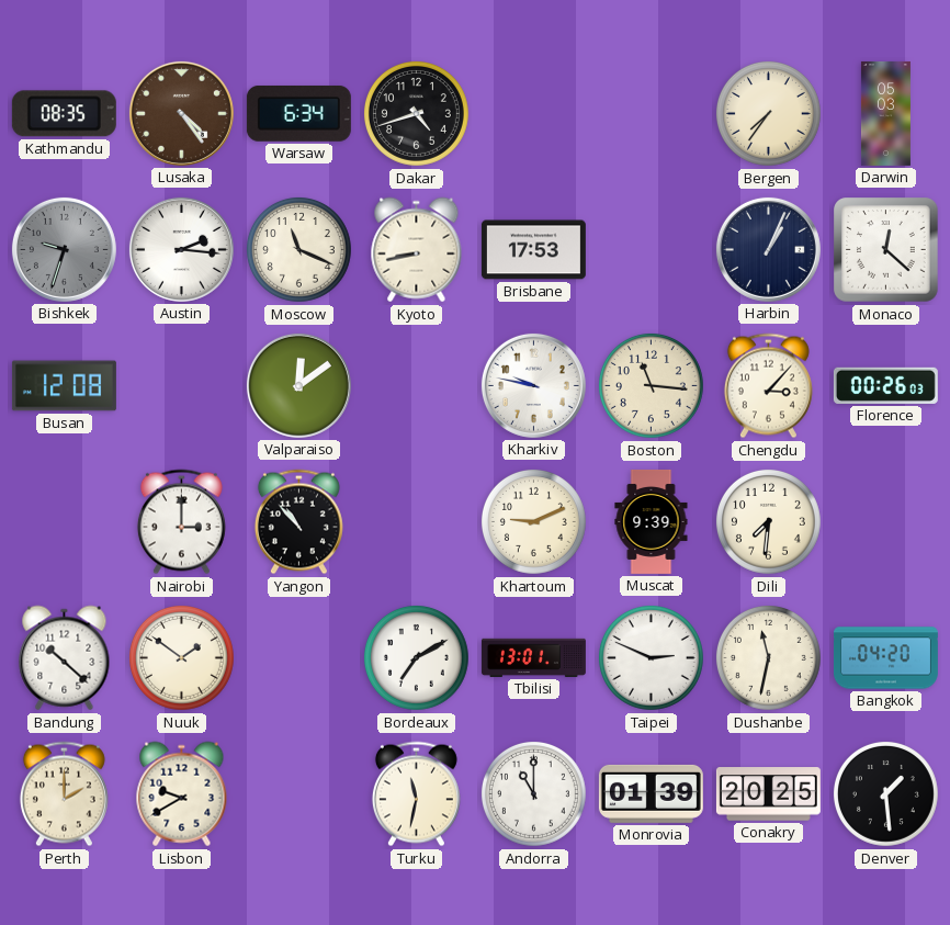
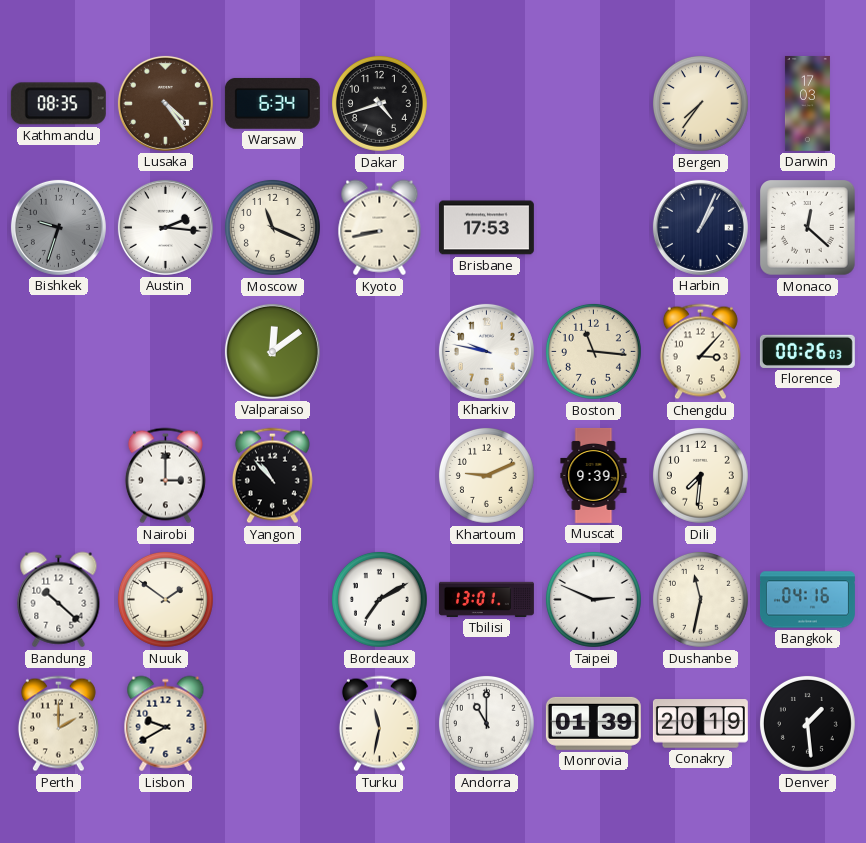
Darwin: 05:03 -> 17:03
Busan: 12:08 -> none
Bangkok: 04:20 -> 04:16
Conakry: 20:25 -> 20:19
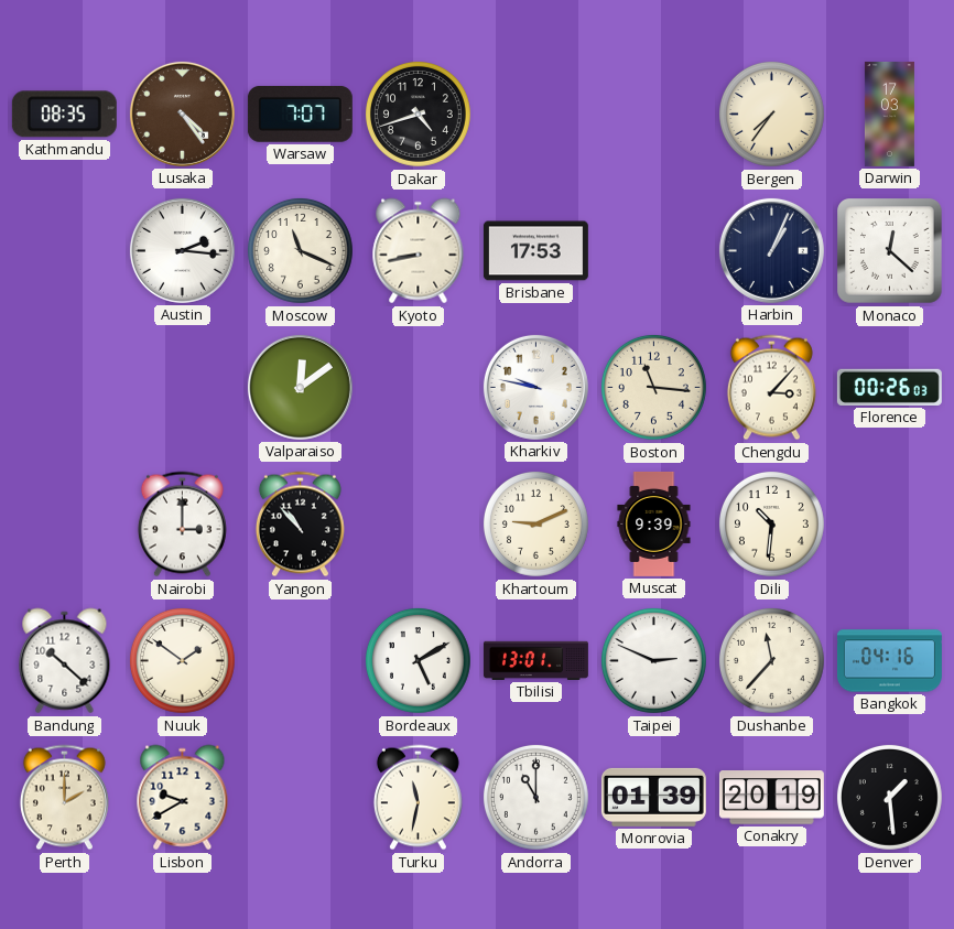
Warsaw: 6:34 -> 7:07
Bishkek: 9:33 -> none
Dili: 7:31 -> 10:31
Bordeaux: 7:10 -> 5:10
Dushanbe: 11:32 -> 11:37
